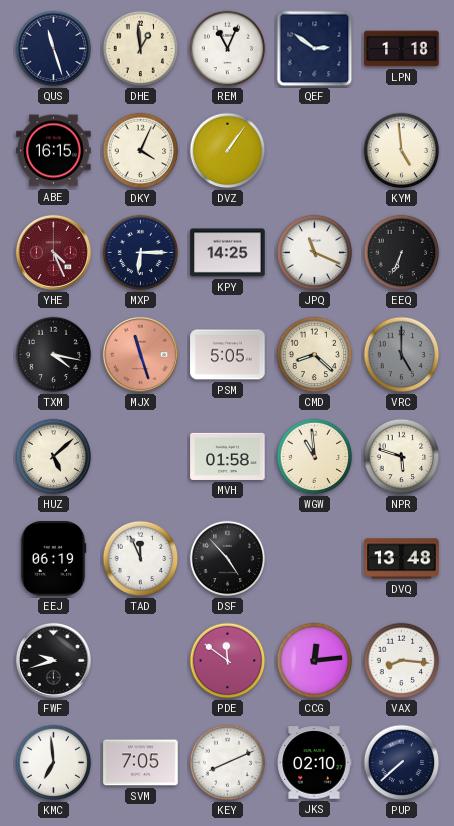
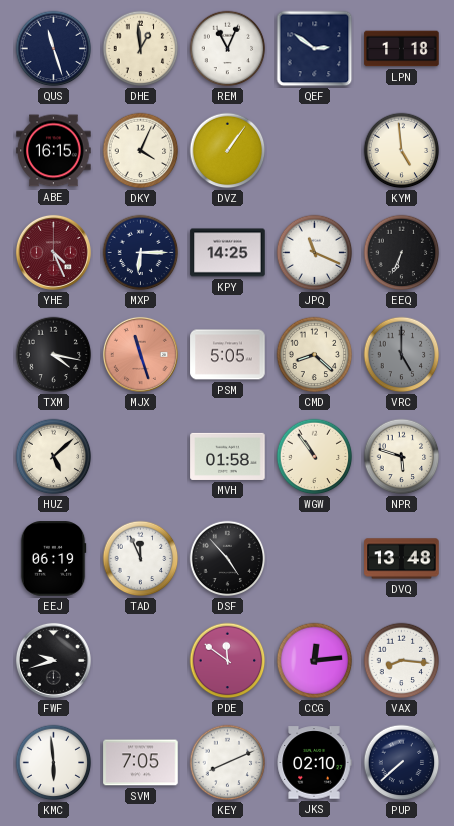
WGW: 10:59 -> 10:54
KMC: 6:59 -> 5:59
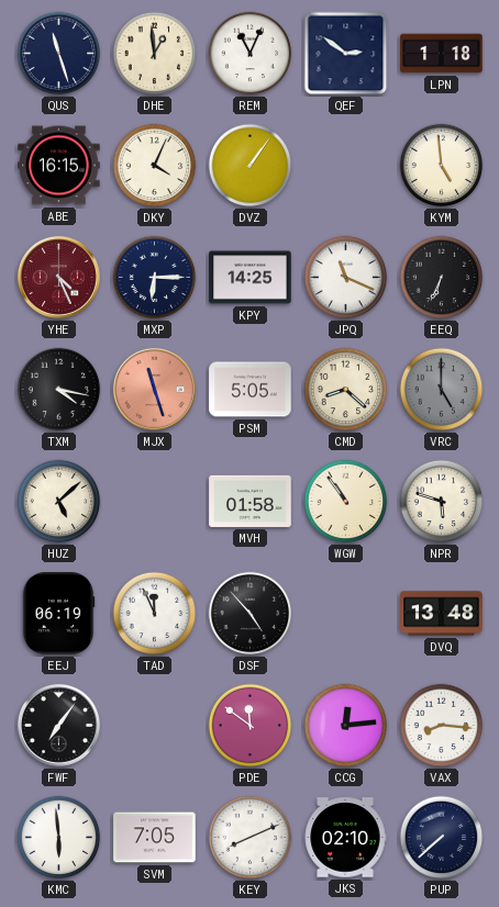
FWF: 9:42 -> 7:06
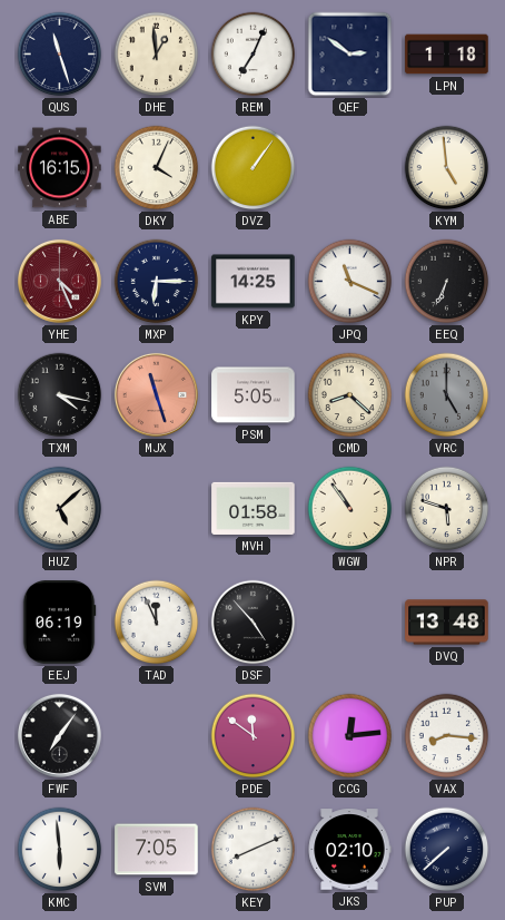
REM: 11:04 -> 7:04
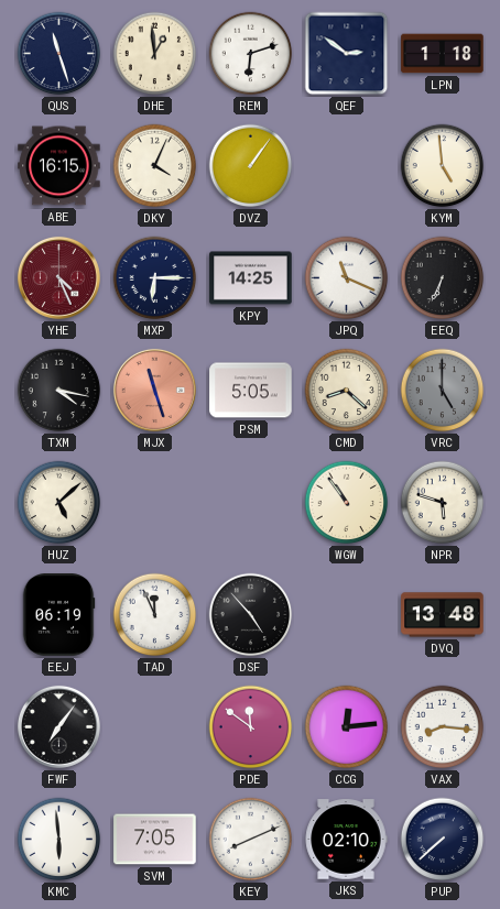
REM: 7:04 -> 6:12
MVH: 01:58 -> none
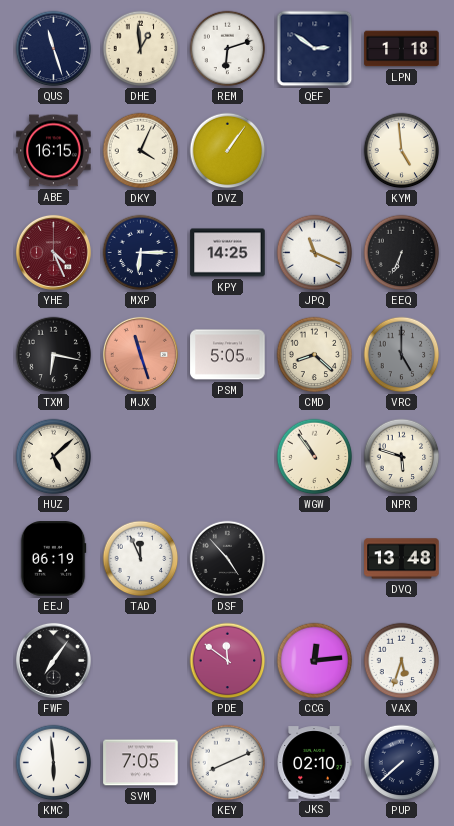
TXM: 4:17 -> 6:17
VAX: 8:16 -> 5:33
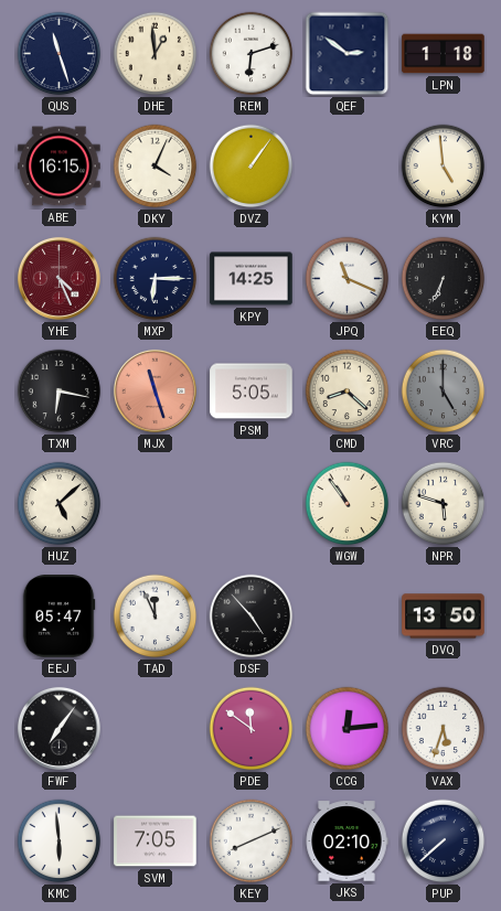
EEJ: 06:19 -> 05:47
DVQ: 13:48 -> 13:50
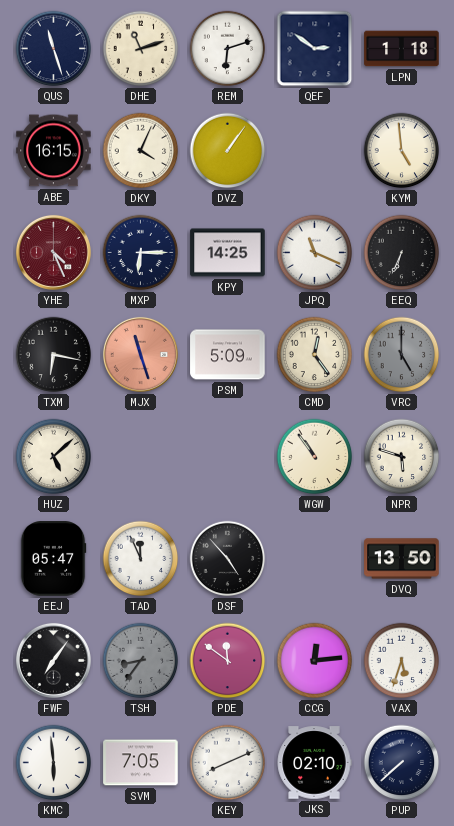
DHE: 12:59 -> 11:12
PSM: 5:05 -> 5:09
CMD: 8:22 -> 12:24
TSH: none -> 8:36
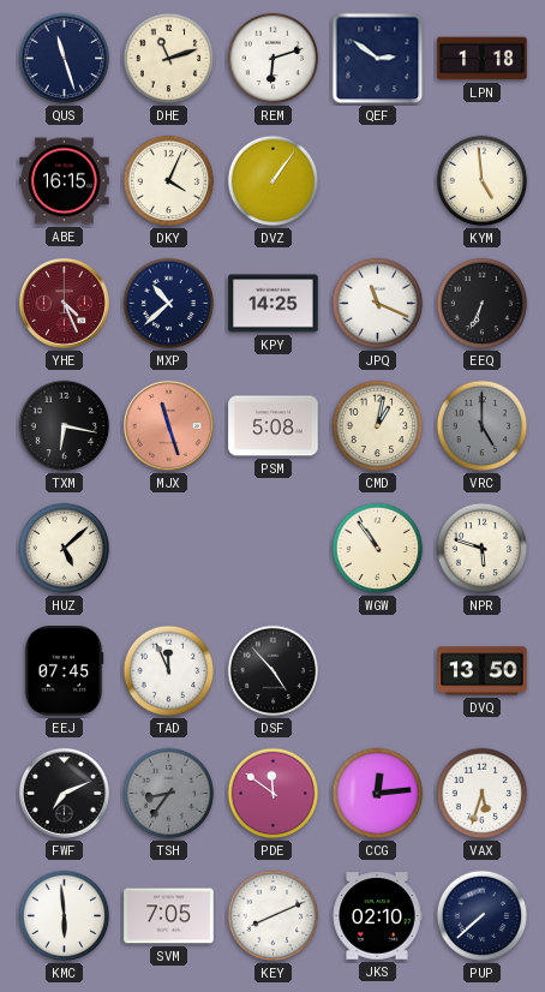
MXP: 6:15 -> 10:38
PSM: 5:09 -> 5:08
CMD: 12:24 -> 1:02
EEJ: 05:47 -> 07:45
FWF: 7:06 -> 7:11
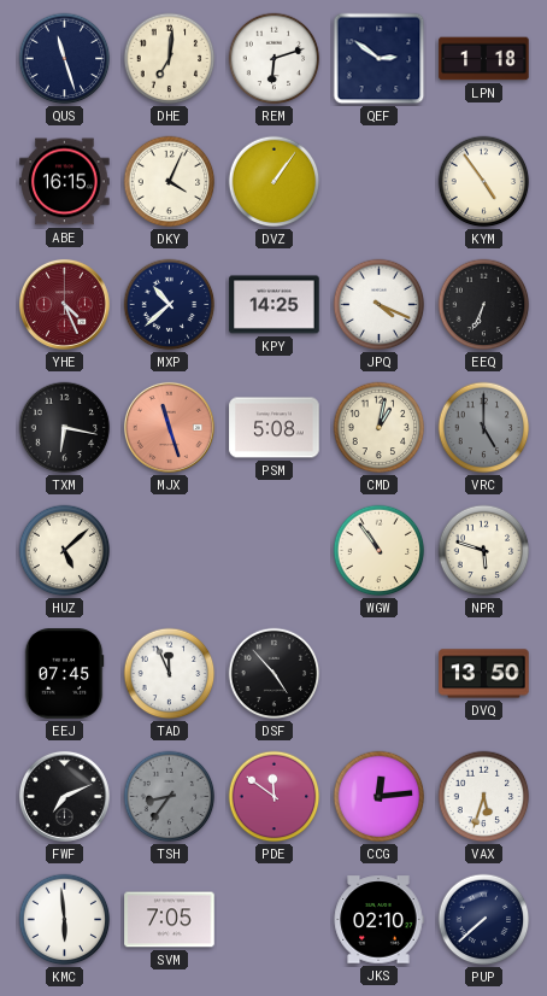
DHE: 11:12 -> 7:01
KYM: 4:59 -> 4:54
JPQ: 11:19 -> 4:19
KEY: 8:11 -> none
